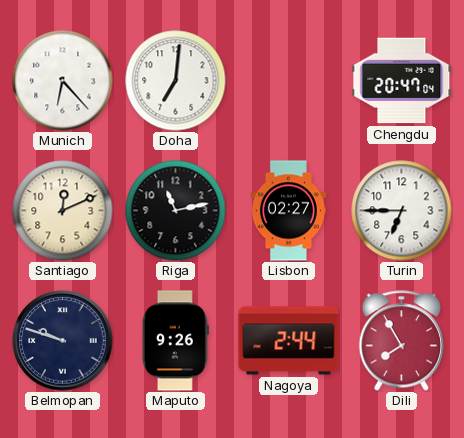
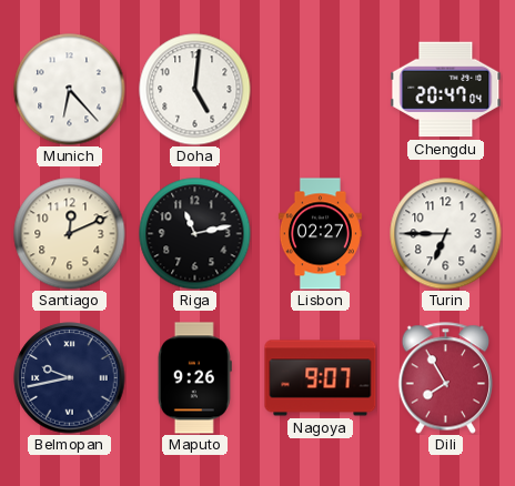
Doha: 7:01 -> 5:01
Belmopan: 9:48 -> 9:43
Nagoya: 2:44 -> 9:07
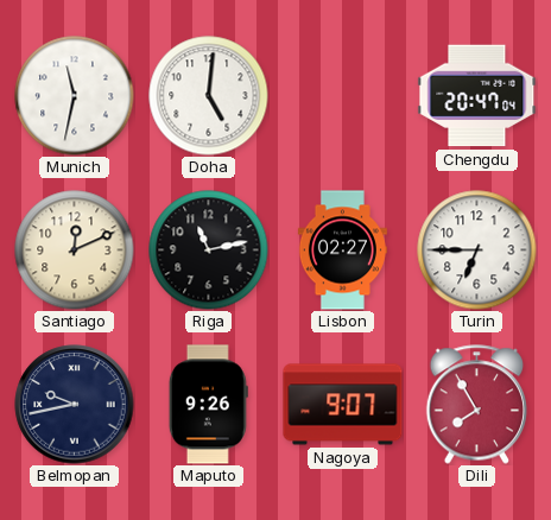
Munich: 6:23 -> 11:32
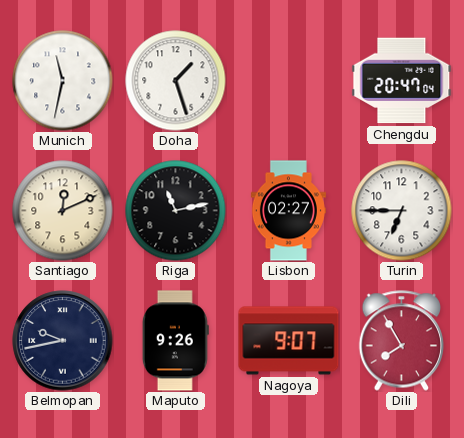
Doha: 5:01 -> 1:27
